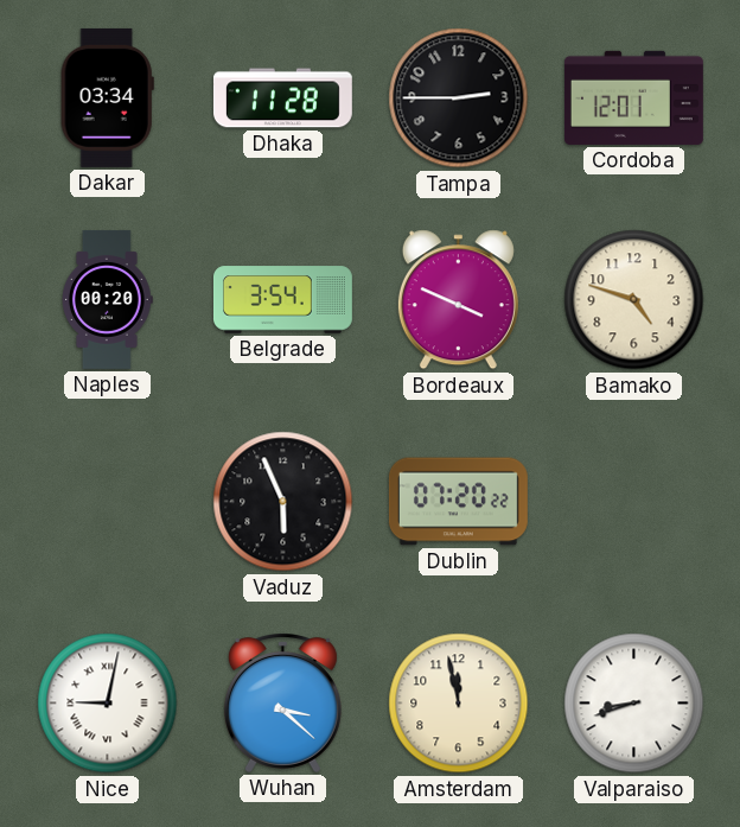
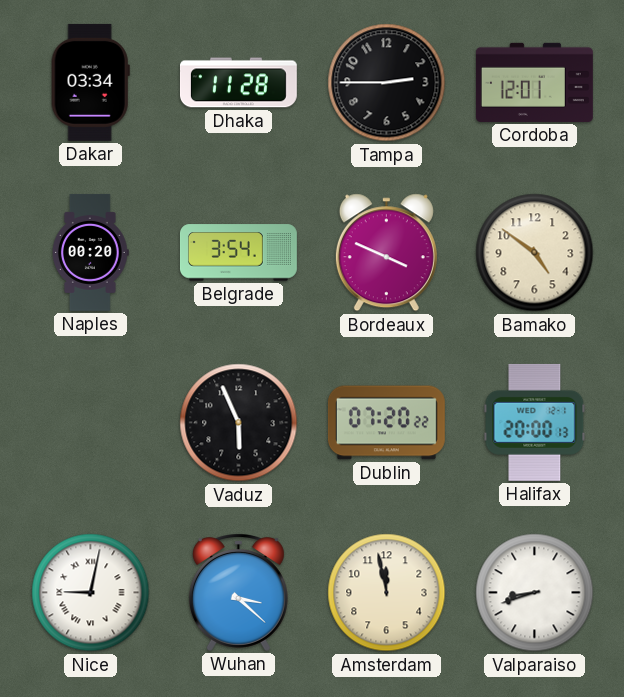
Bamako: 4:48 -> 4:51
Halifax: none -> 20:00
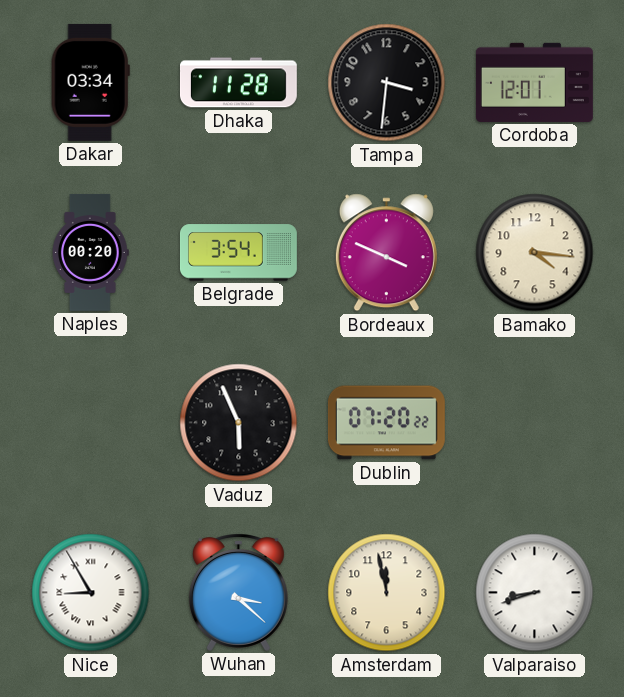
Tampa: 2:45 -> 3:31
Bamako: 4:51 -> 4:16
Halifax: 20:00 -> none
Nice: 9:02 -> 8:55
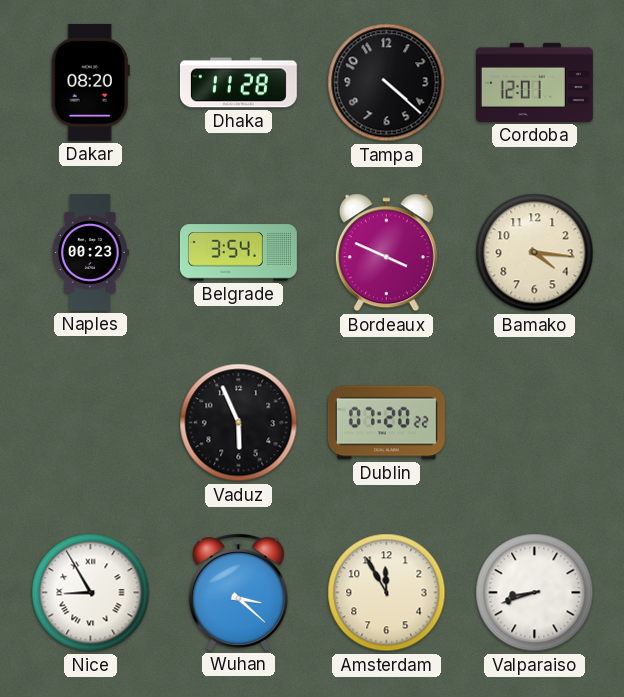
Dakar: 03:34 -> 08:20
Tampa: 3:31 -> 4:22
Naples: 00:20 -> 00:23
Amsterdam: 11:58 -> 11:55
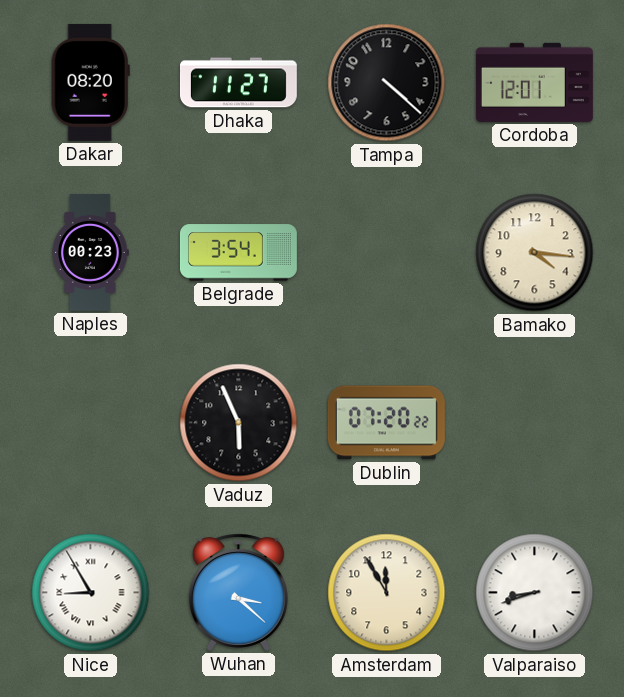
Dhaka: 11:28 -> 11:27
Bordeaux: 3:49 -> none
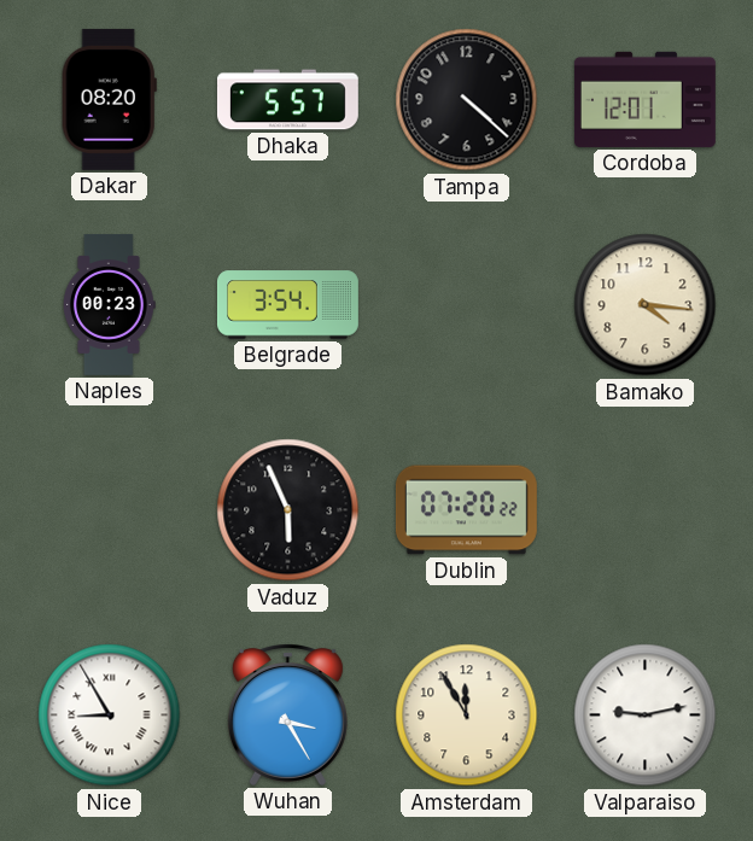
Dhaka: 11:27 -> 5:57
Wuhan: 3:22 -> 3:25
Valparaiso: 8:42 -> 9:13
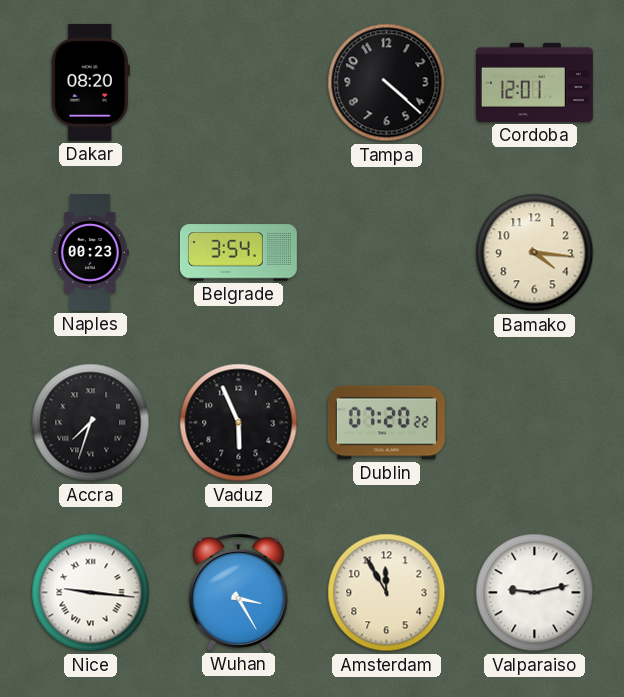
Dhaka: 5:57 -> none
Accra: none -> 7:33
Nice: 8:55 -> 9:16
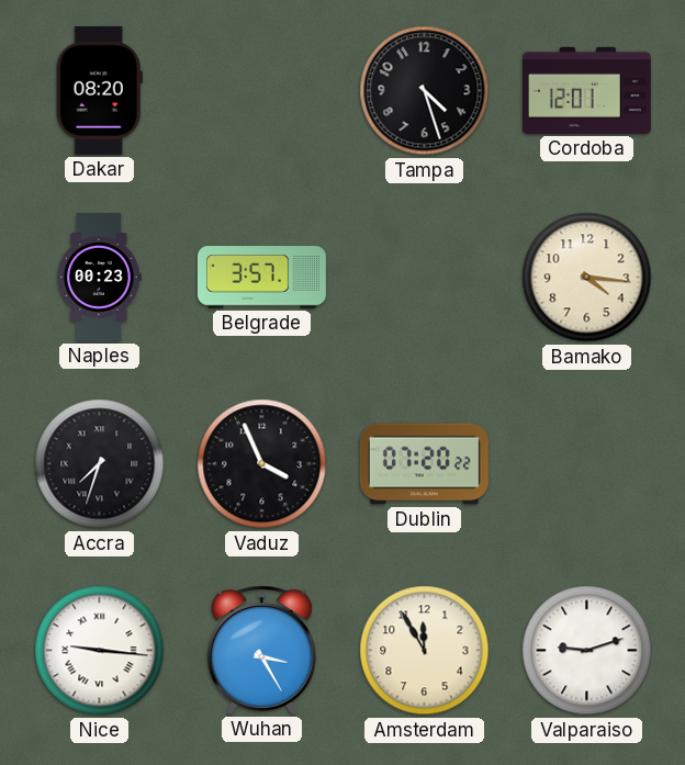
Tampa: 4:22 -> 4:27
Belgrade: 3:54 -> 3:57
Vaduz: 5:56 -> 3:56
Valparaiso: 9:13 -> 9:12
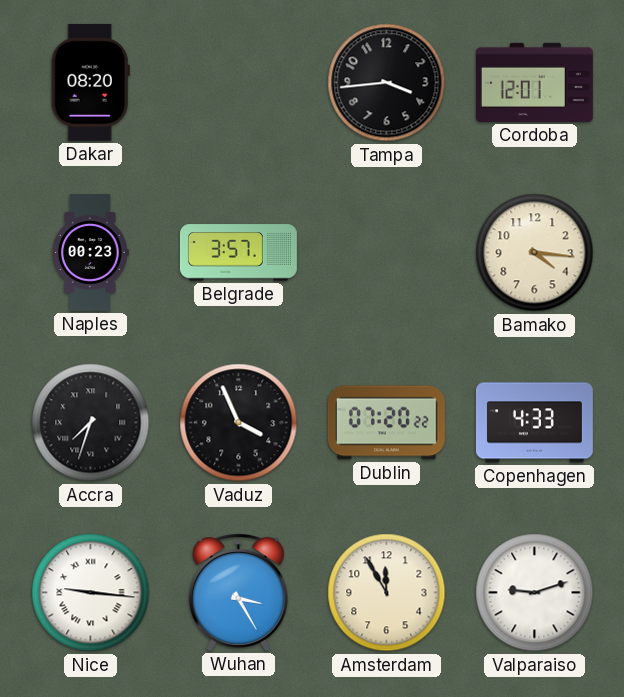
Tampa: 4:27 -> 3:44
Copenhagen: none -> 4:33
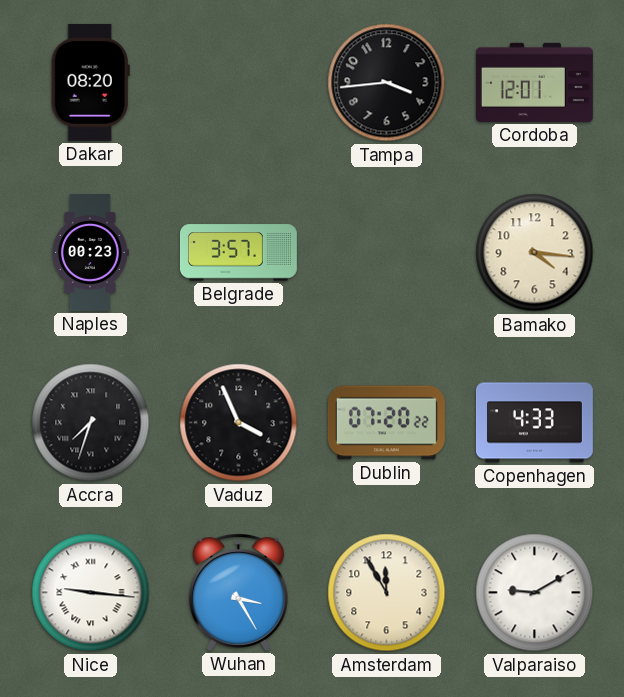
Valparaiso: 9:12 -> 9:10
